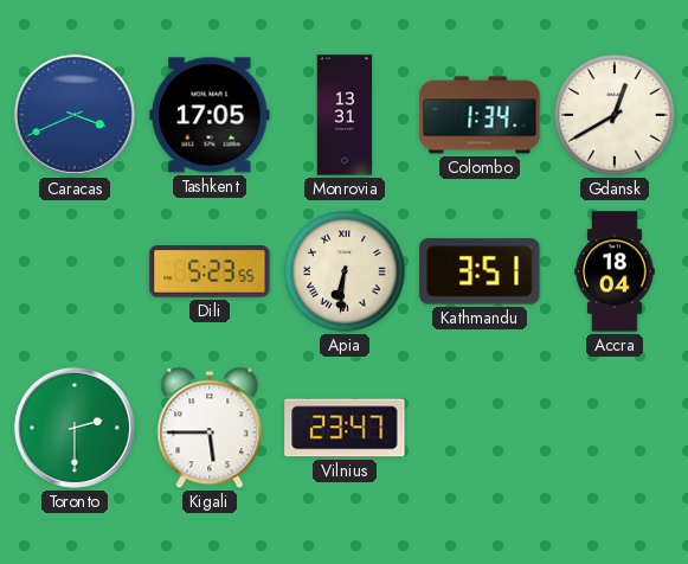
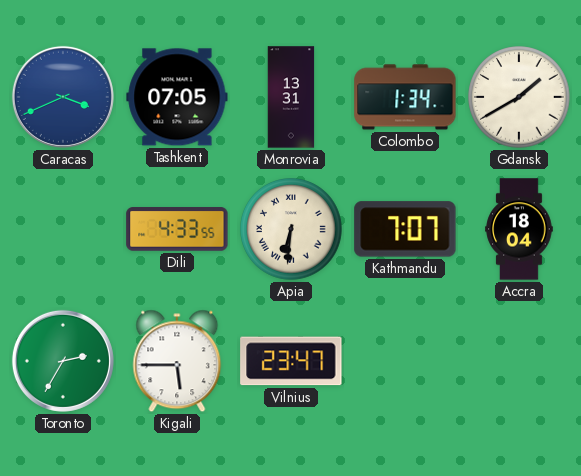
Tashkent: 17:05 -> 07:05
Gdansk: 12:40 -> 1:40
Dili: 5:23 -> 4:33
Kathmandu: 3:51 -> 7:07
Toronto: 2:30 -> 2:35
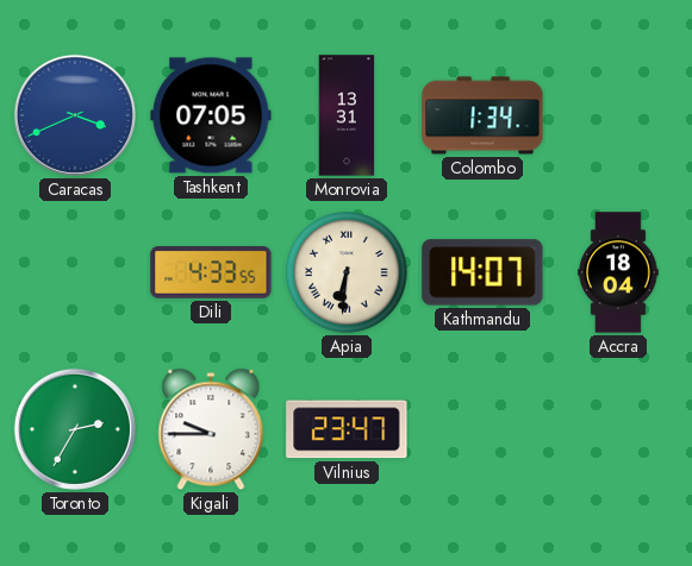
Gdansk: 1:40 -> none
Kathmandu: 7:07 -> 14:07
Kigali: 5:45 -> 9:45
